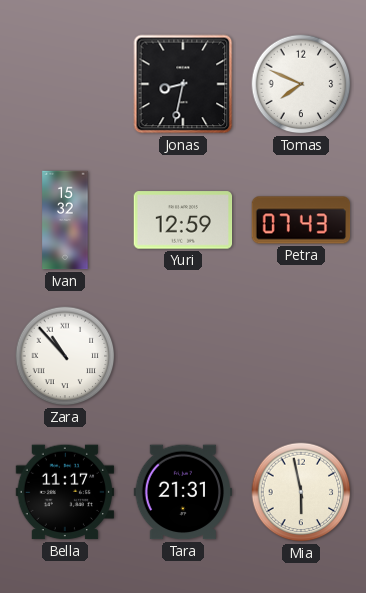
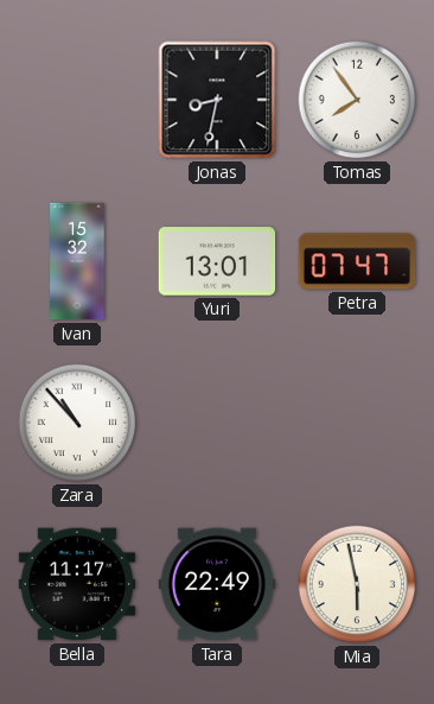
Tomas: 7:49 -> 7:54
Yuri: 12:59 -> 13:01
Petra: 07:43 -> 07:47
Tara: 21:31 -> 22:49
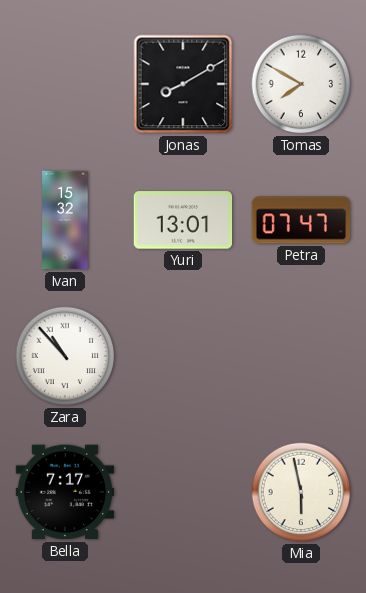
Jonas: 8:32 -> 8:10
Tomas: 7:54 -> 7:50
Bella: 11:17 -> 7:17
Tara: 22:49 -> none
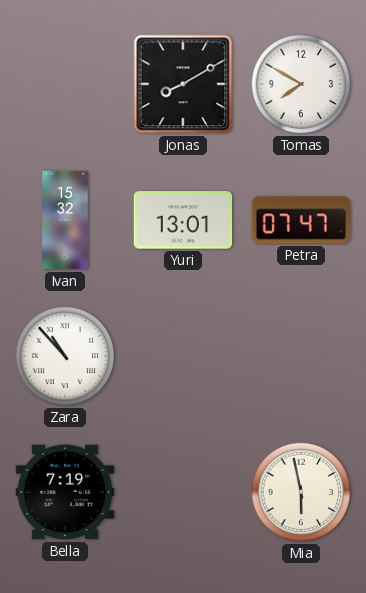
Bella: 7:17 -> 7:19
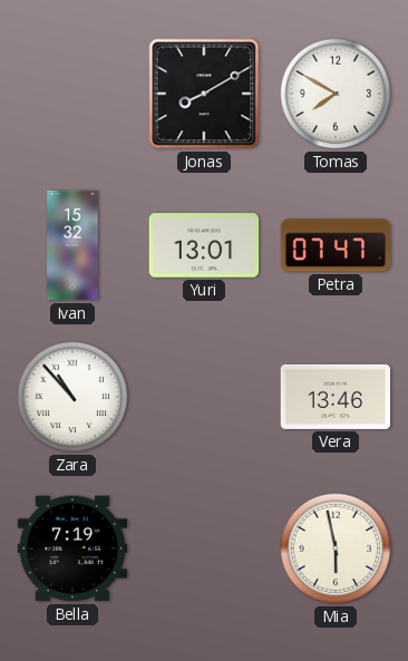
Vera: none -> 13:46
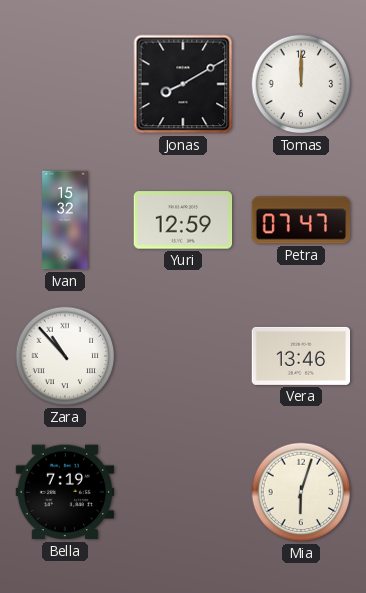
Tomas: 7:50 -> 12:00
Yuri: 13:01 -> 12:59
Mia: 5:58 -> 6:03
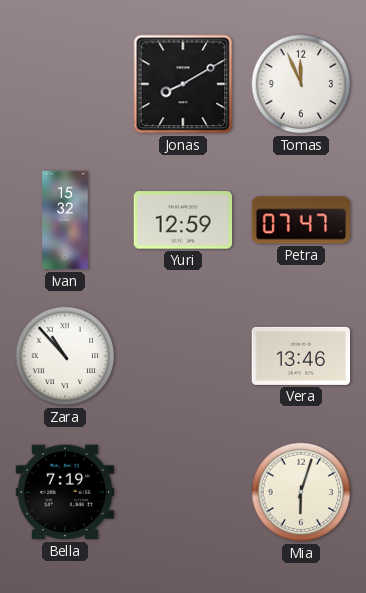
Tomas: 12:00 -> 11:56
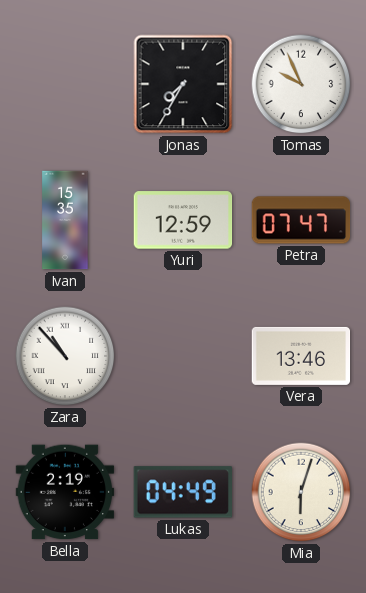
Jonas: 8:10 -> 7:35
Tomas: 11:56 -> 9:56
Ivan: 15:32 -> 15:35
Bella: 7:19 -> 2:19
Lukas: none -> 04:49
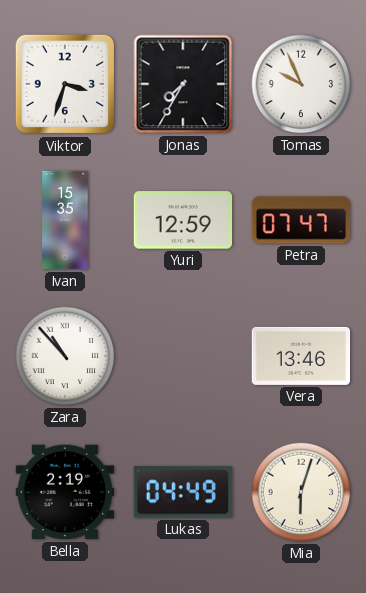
Viktor: none -> 3:33
